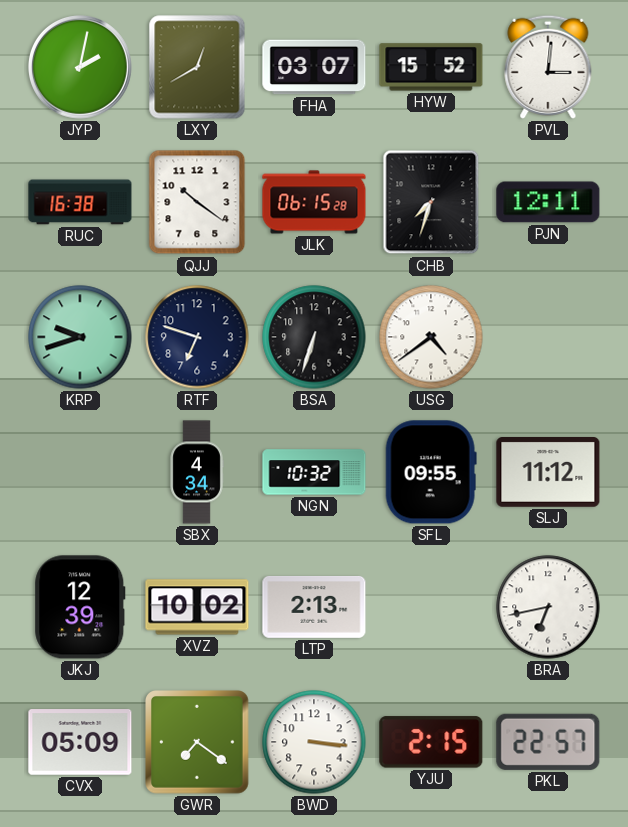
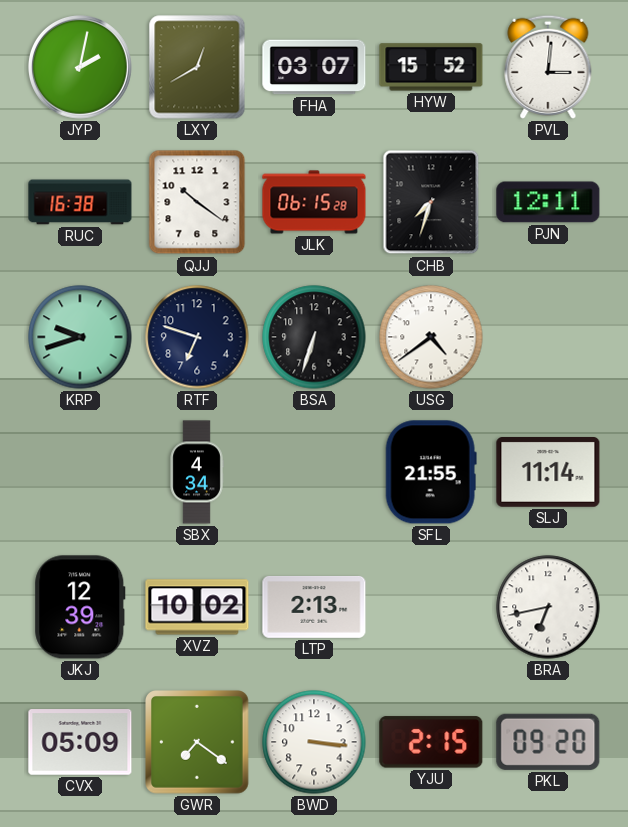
NGN: 10:32 -> none
SFL: 09:55 -> 21:55
SLJ: 11:12 -> 11:14
PKL: 22:57 -> 09:20
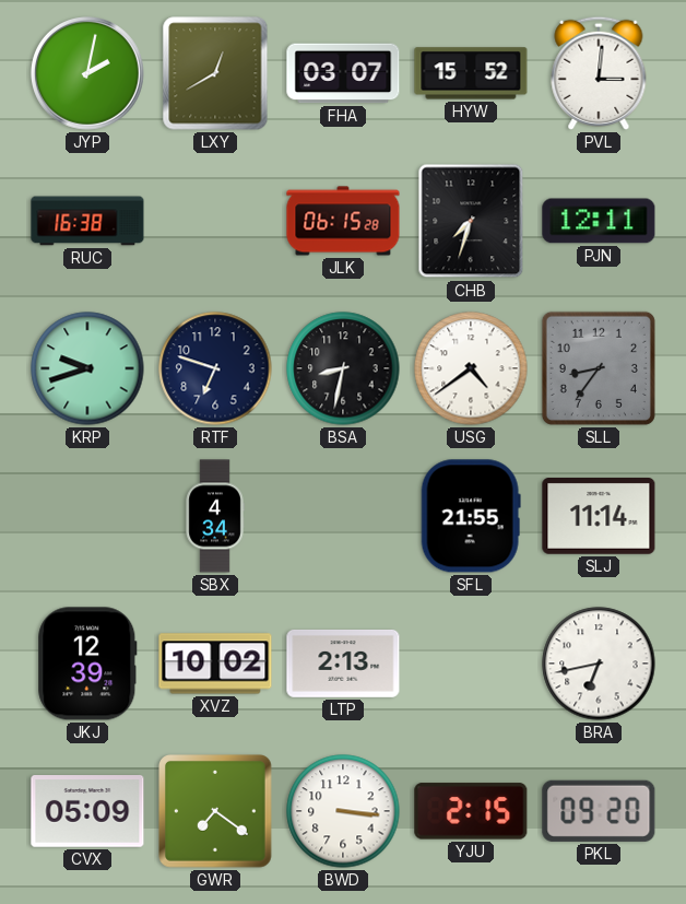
QJJ: 10:21 -> none
BSA: 6:33 -> 8:32
SLL: none -> 8:36
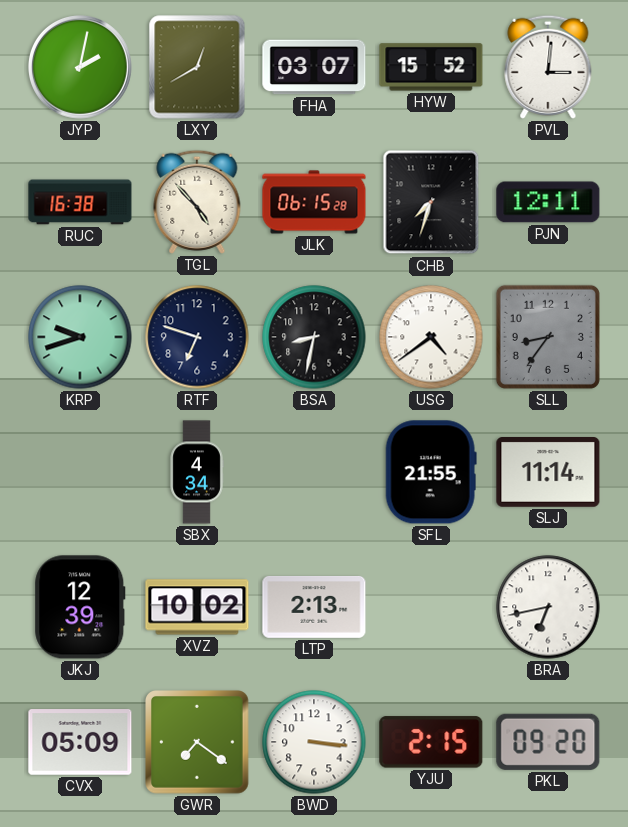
TGL: none -> 4:53
